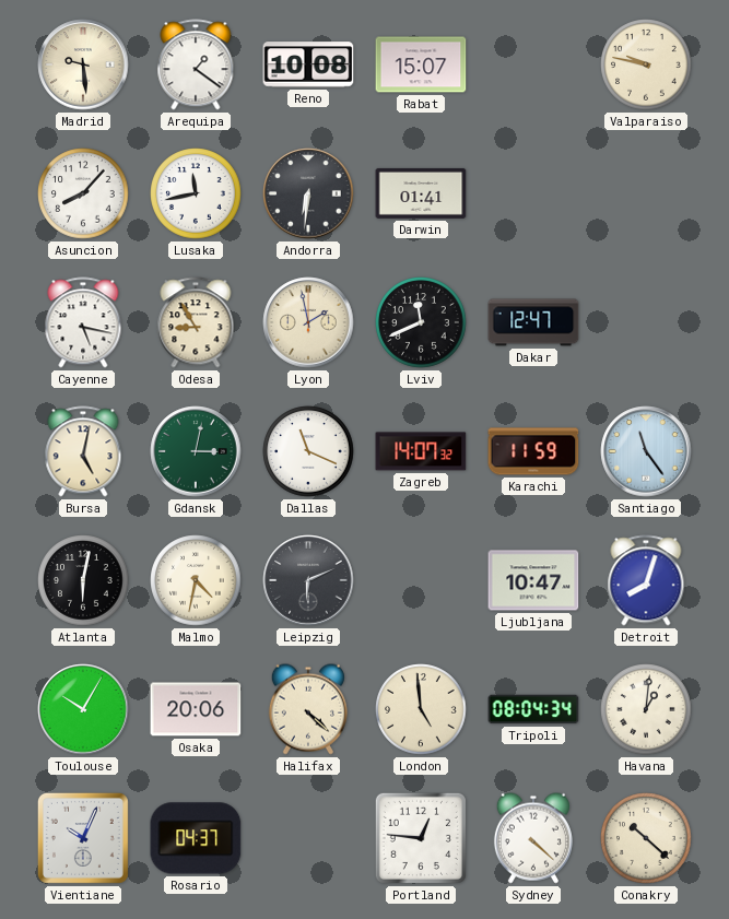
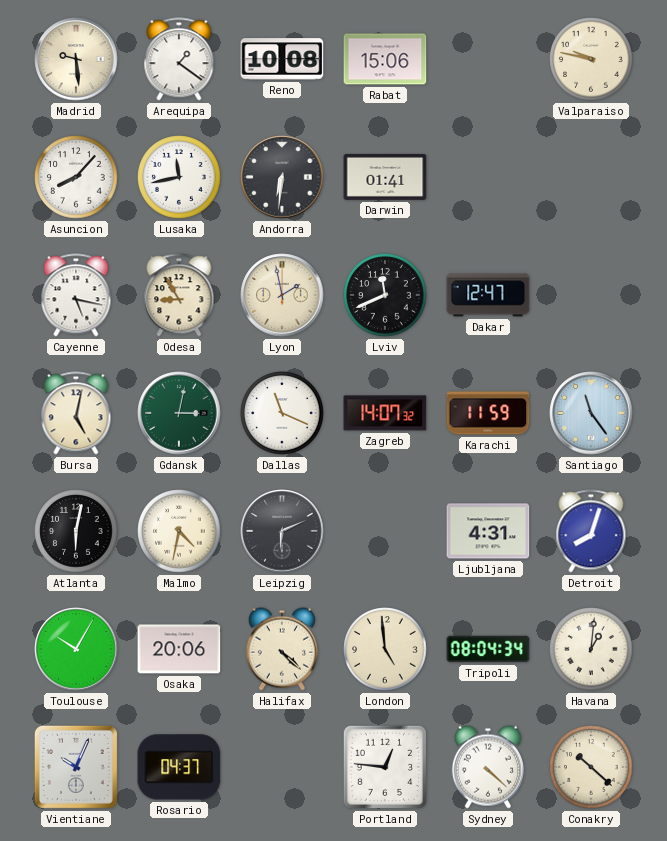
Rabat: 15:07 -> 15:06
Ljubljana: 10:47 -> 4:31
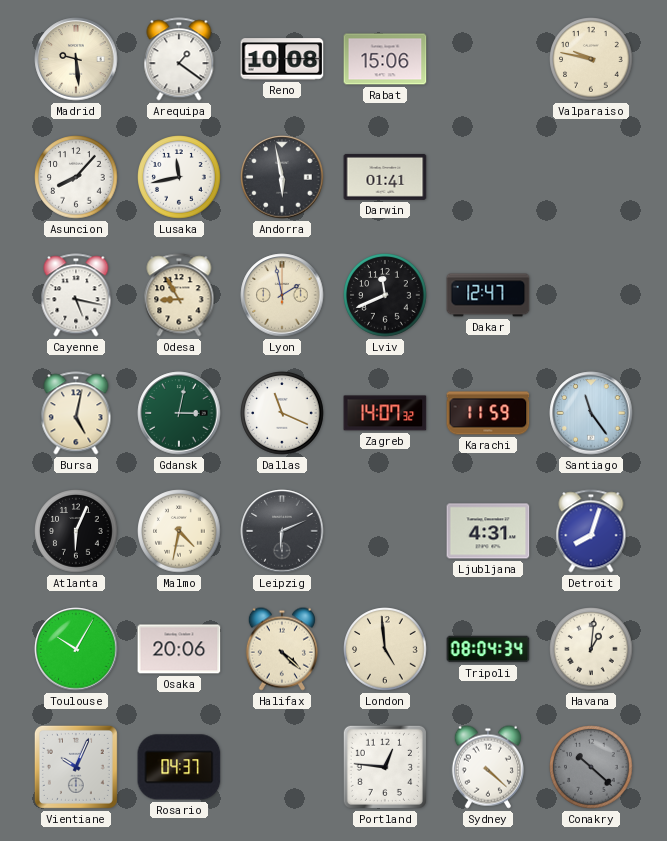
Andorra: 6:31 -> 5:58
Atlanta: 6:02 -> 6:04
Conakry dial: cream -> grey
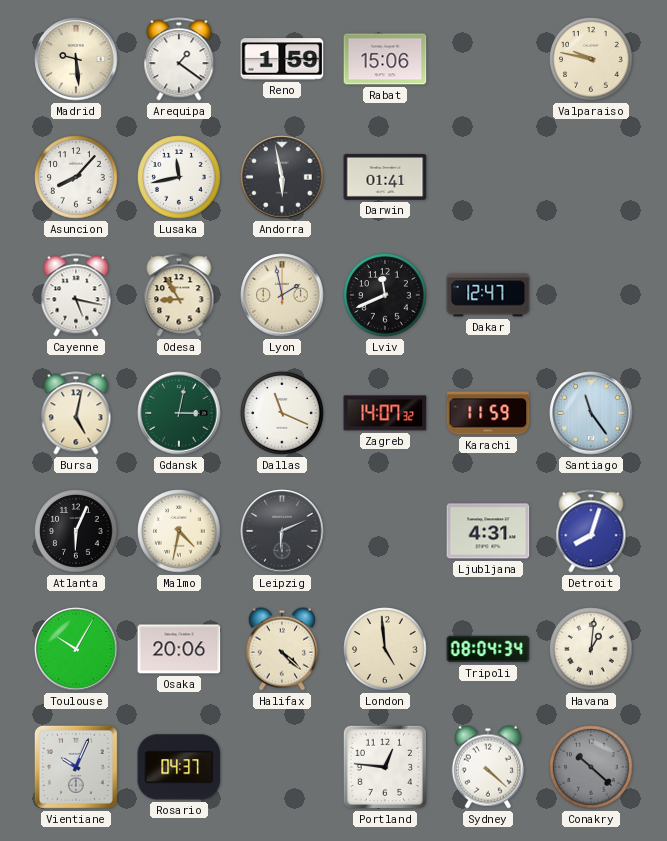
Reno: 10:08 -> 1:59
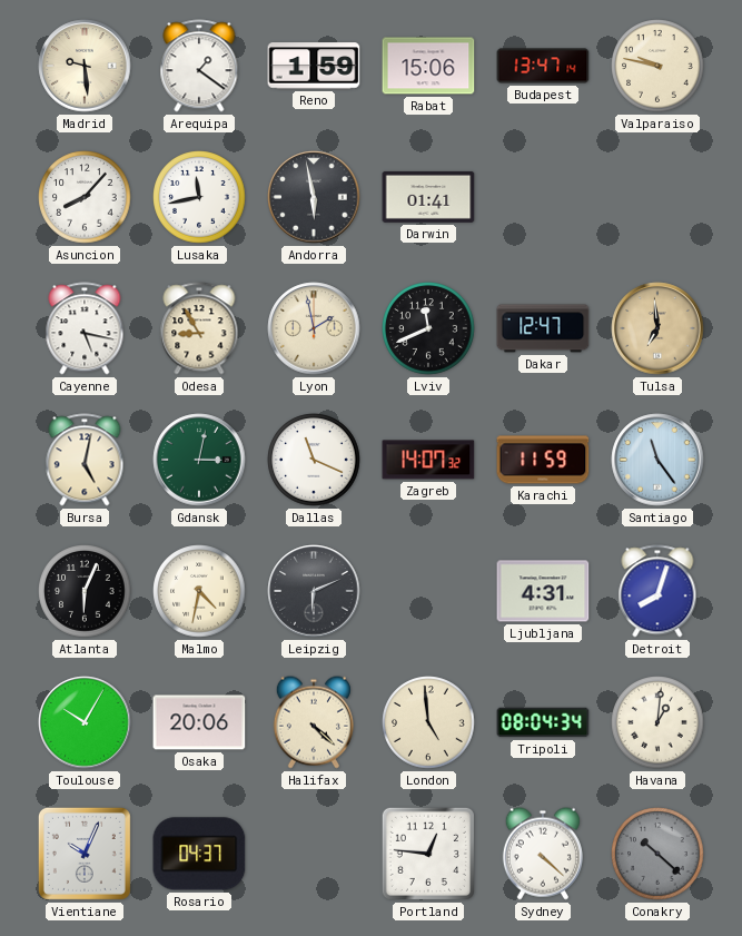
Budapest: none -> 13:47
Tulsa: none -> 6:59
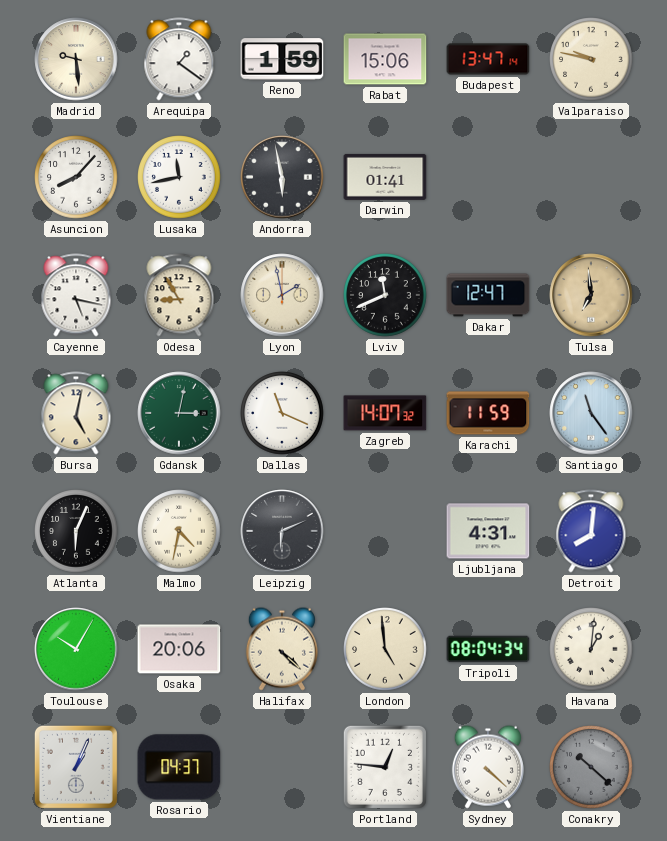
Detroit: 8:03 -> 8:01
Vientiane: 10:04 -> 1:04
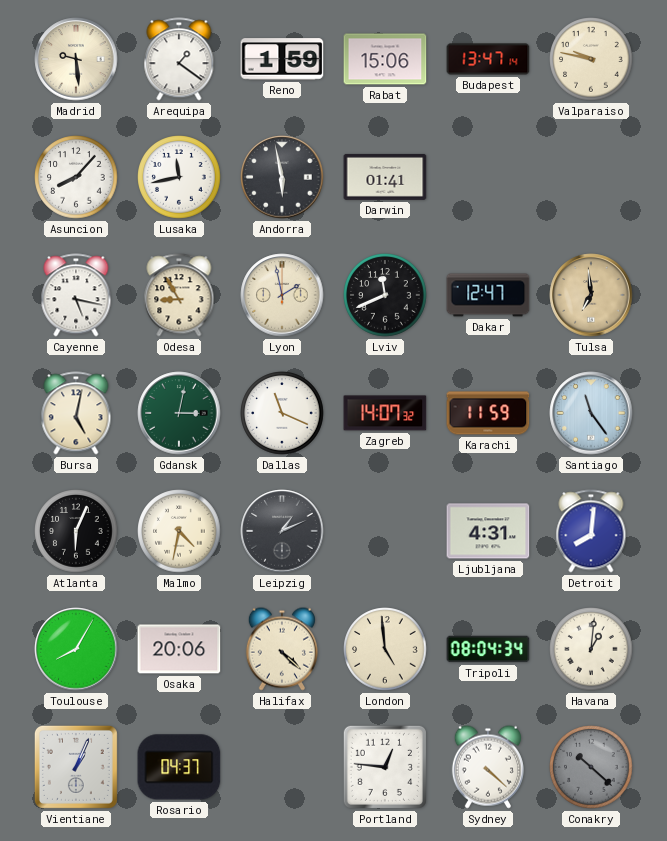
Leipzig: 6:11 -> 1:11
Toulouse: 10:05 -> 8:05
